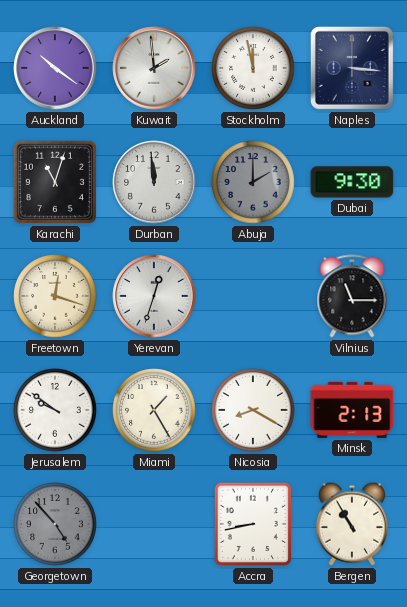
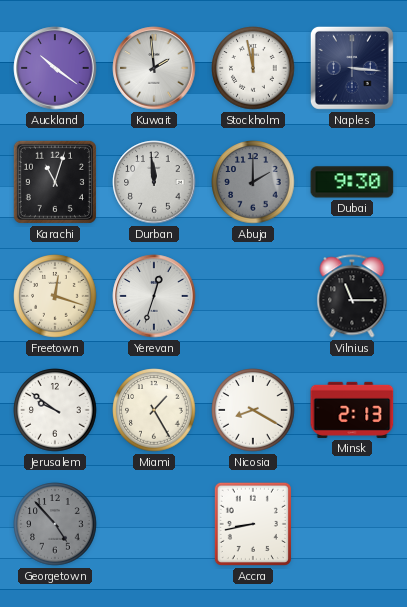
Bergen: 10:55 -> none
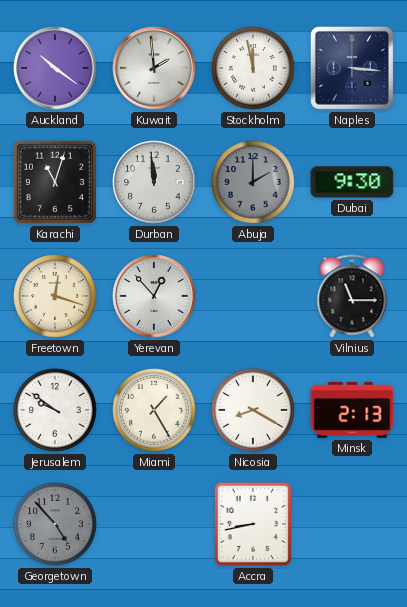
Yerevan: 12:33 -> 12:53
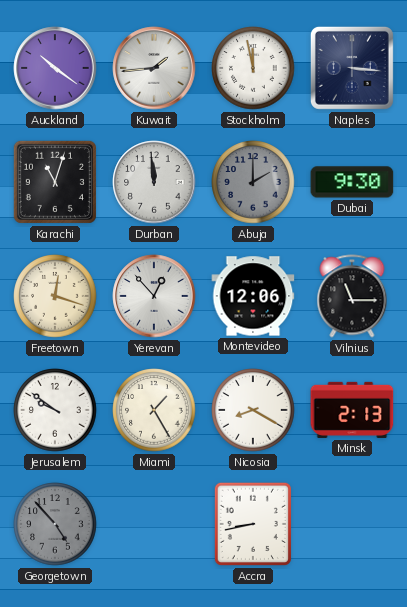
Kuwait: 1:59 -> 1:44
Montevideo: none -> 12:06
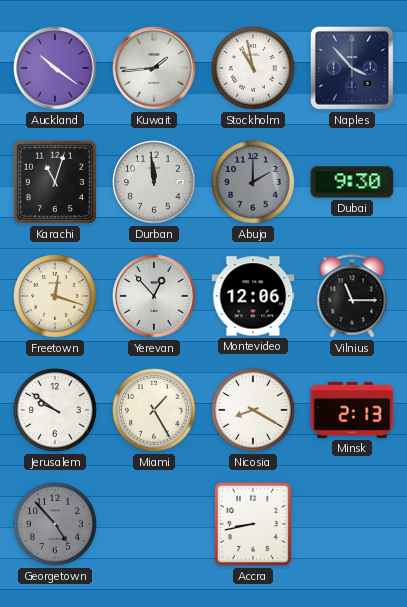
Stockholm: 11:58 -> 10:58
Naples: 3:16 -> 3:53
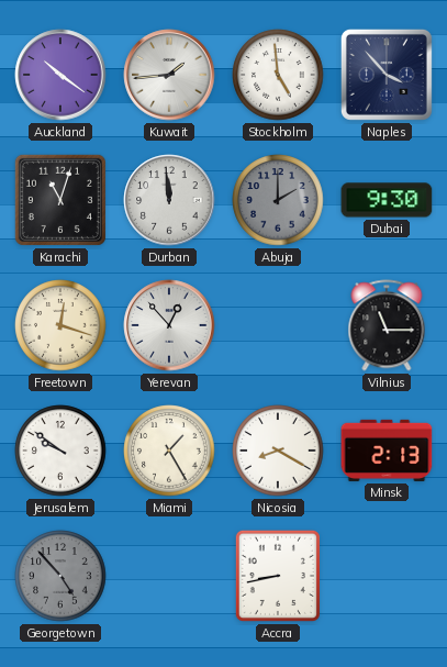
Stockholm: 10:58 -> 4:59
Montevideo: 12:06 -> none
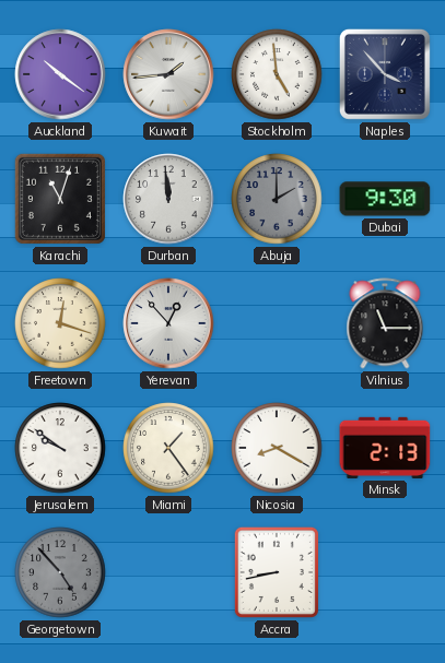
Miami: 1:25 -> 1:24
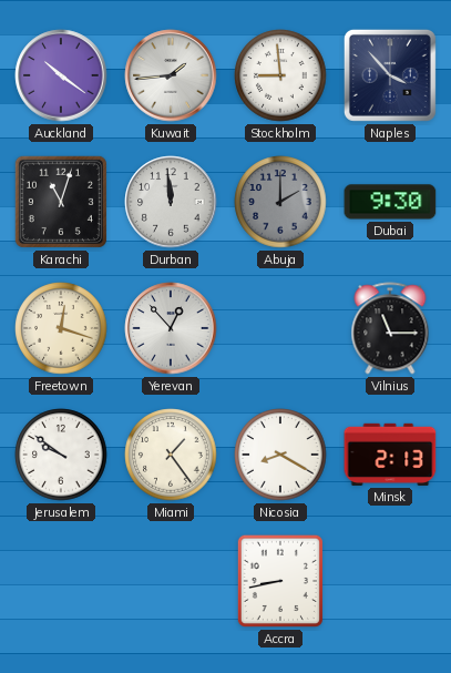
Stockholm: 4:59 -> 8:59
Georgetown: 4:53 -> none
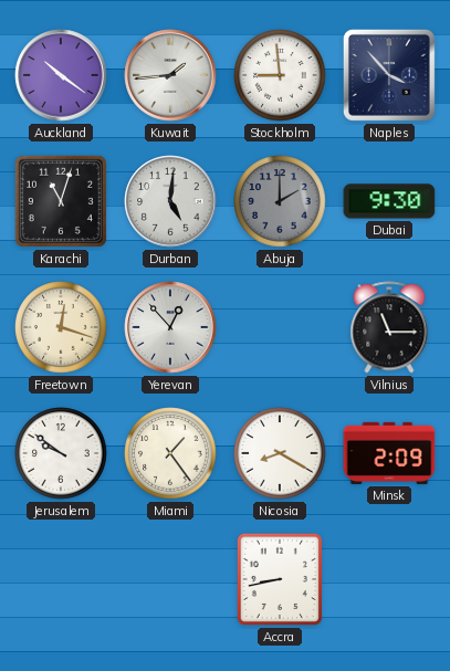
Durban: 11:59 -> 5:01
Minsk: 2:13 -> 2:09
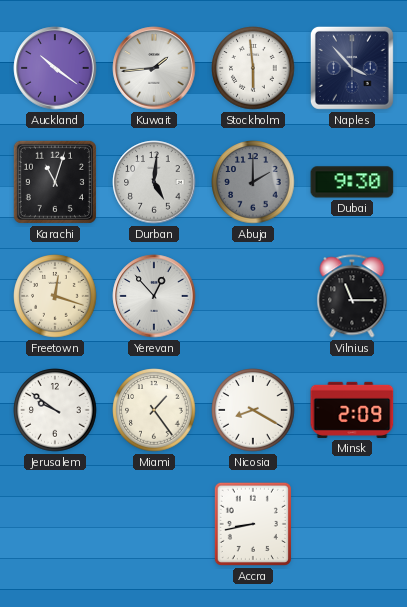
Stockholm: 8:59 -> 5:59
